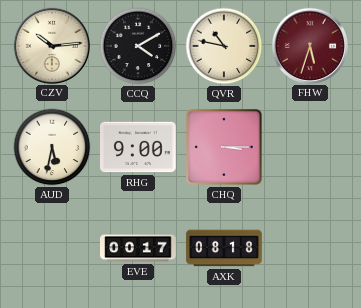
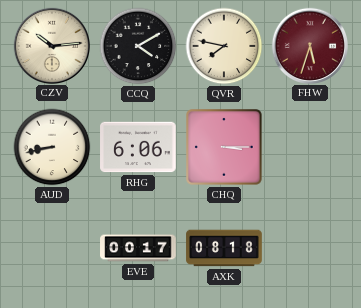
QVR: 10:47 -> 7:47
AUD: 5:32 -> 8:43
RHG: 9:00 -> 6:06
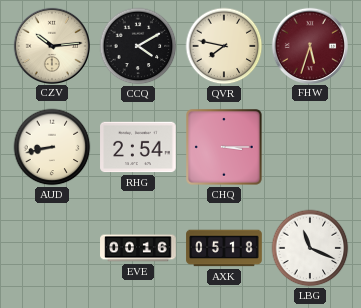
RHG: 6:06 -> 2:54
EVE: 00:17 -> 00:16
AXK: 08:18 -> 05:18
LBG: none -> 11:19
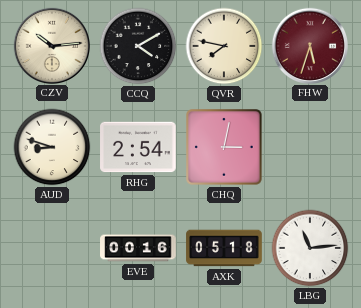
AUD: 8:43 -> 8:48
CHQ: 3:15 -> 3:02
LBG: 11:19 -> 11:14
